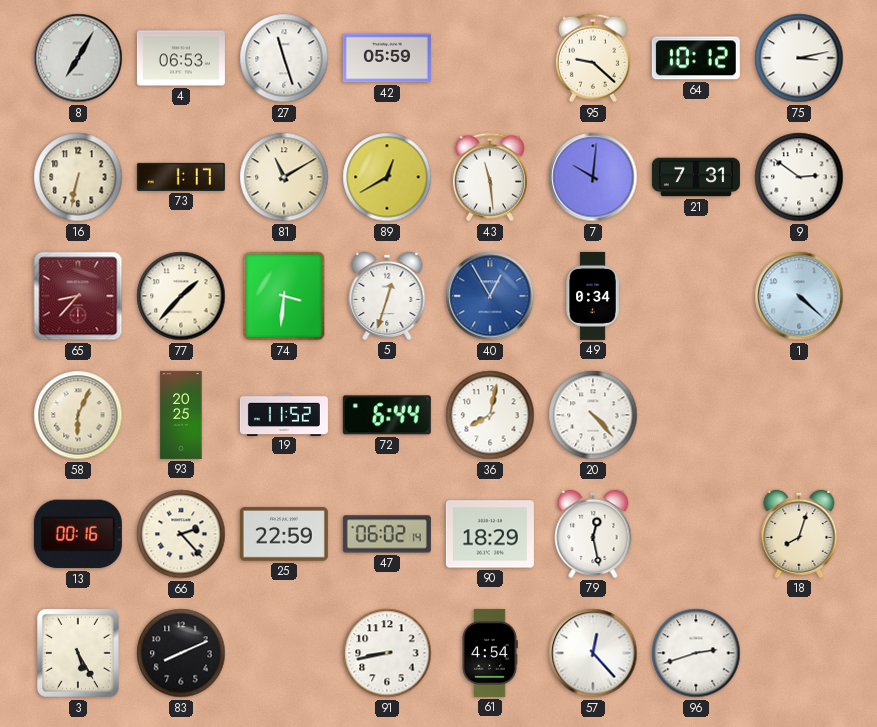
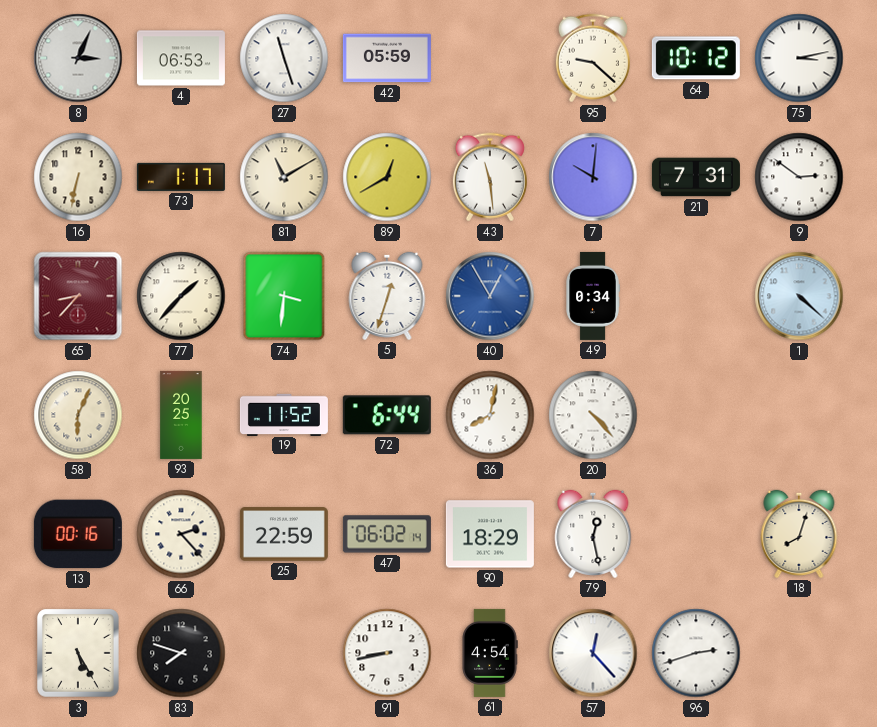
8: 7:05 -> 3:04
83: 8:11 -> 7:48
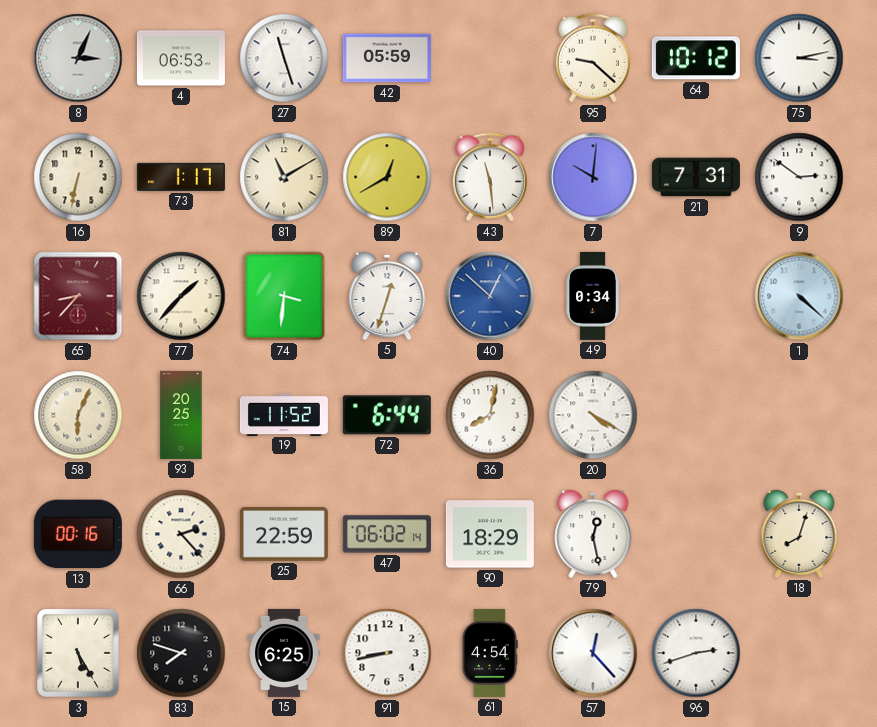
40: 12:55 -> 12:52
20: 4:23 -> 4:20
15: none -> 6:25
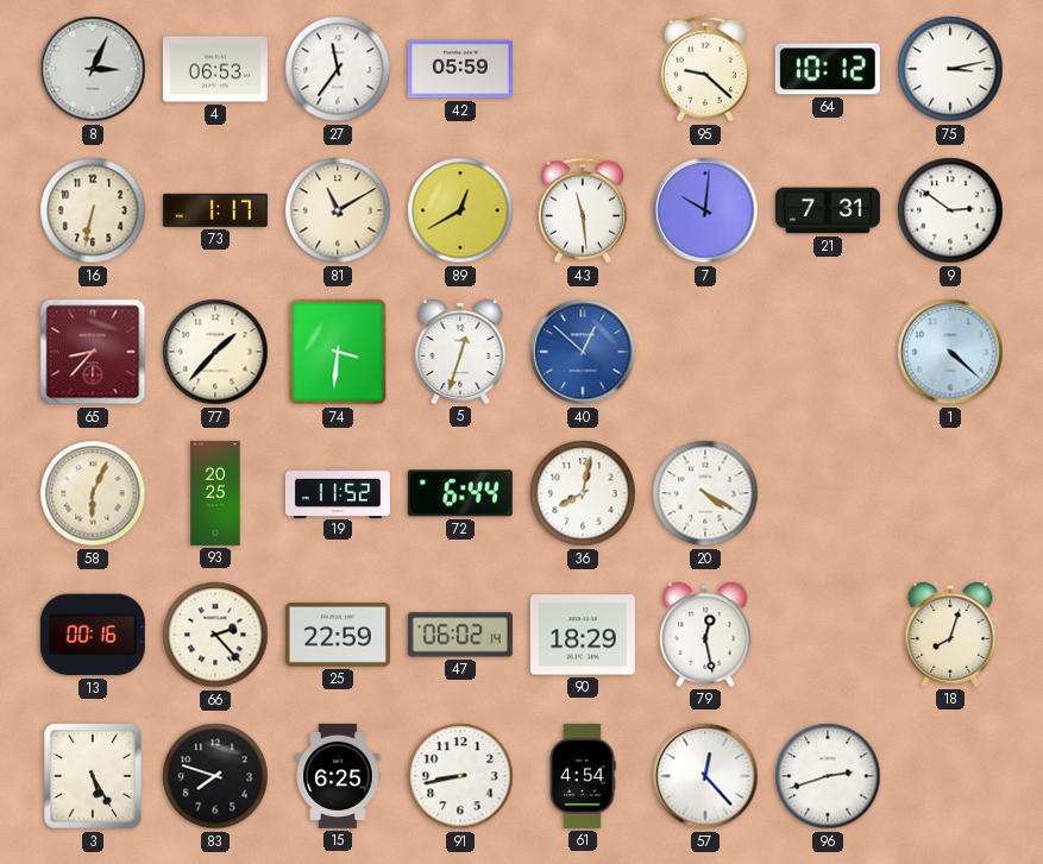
27: 11:27 -> 11:36
49: 0:34 -> none
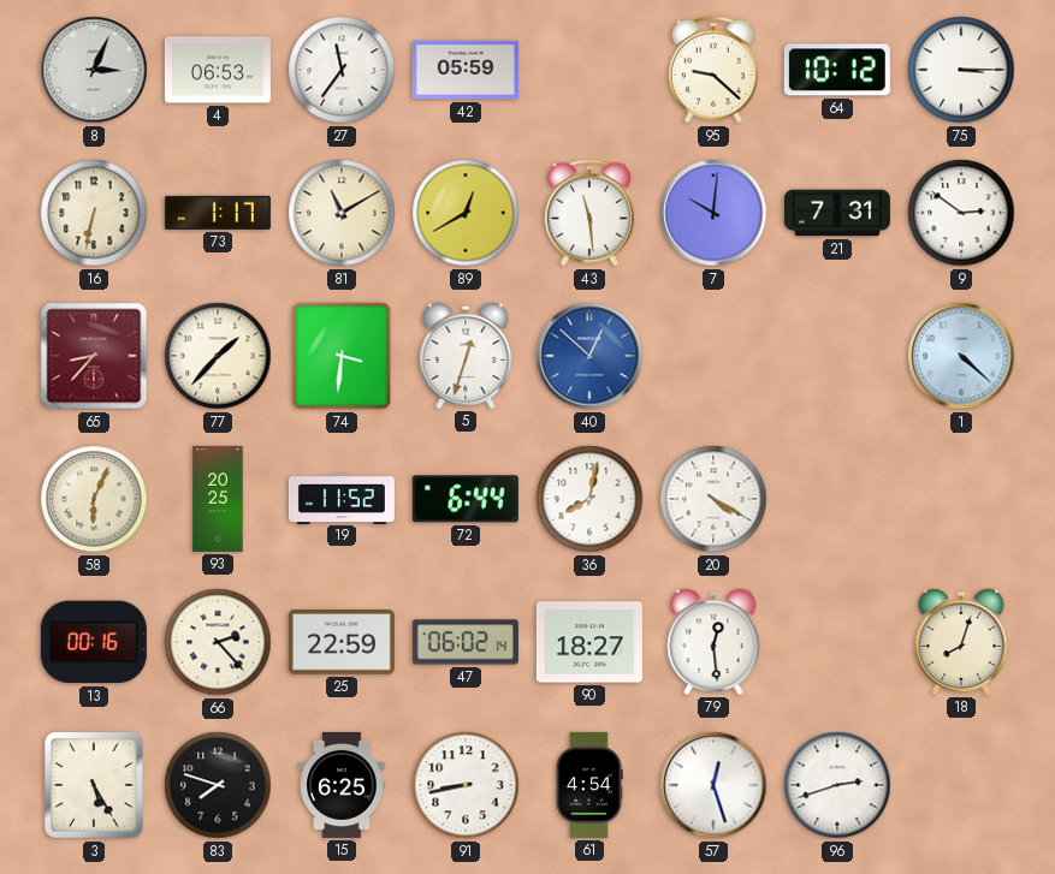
75: 3:13 -> 3:15
90: 18:29 -> 18:27
79: 12:28 -> 12:29
57: 12:23 -> 12:27
